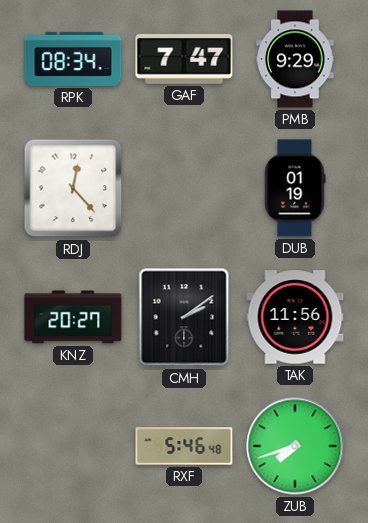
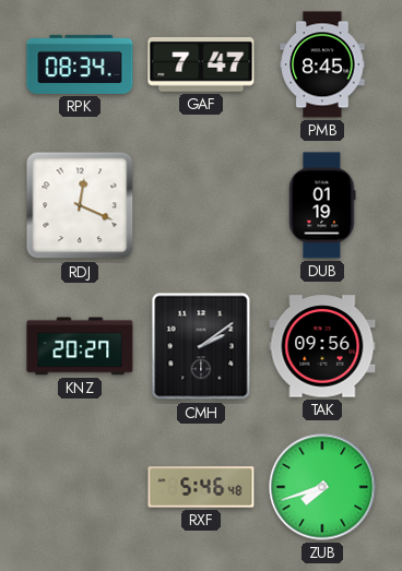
PMB: 9:29 -> 8:45
RDJ: 12:23 -> 12:19
TAK: 11:56 -> 09:56
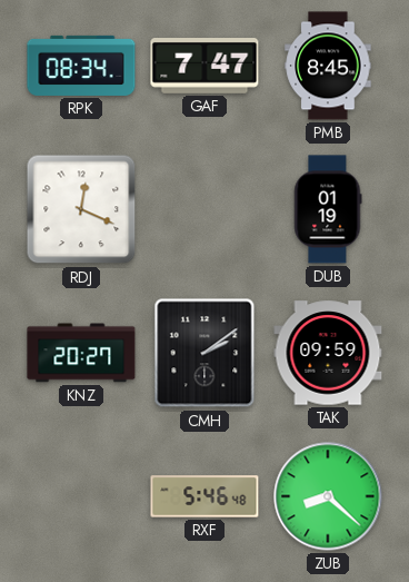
TAK: 09:56 -> 09:59
ZUB: 7:42 -> 8:22
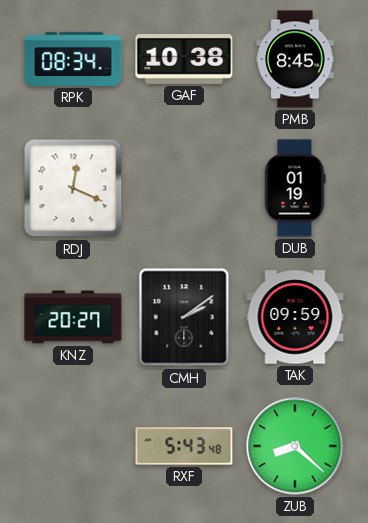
GAF: 7:47 -> 10:38
RXF: 5:46 -> 5:43
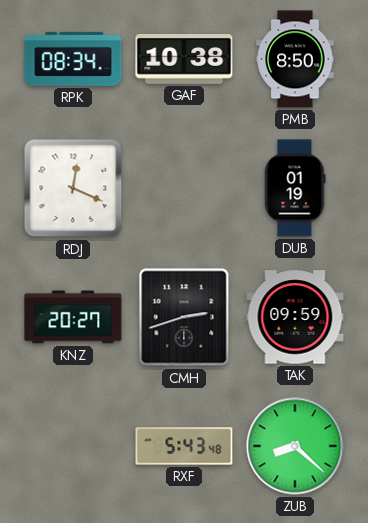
PMB: 8:45 -> 8:50
CMH: 2:09 -> 2:42
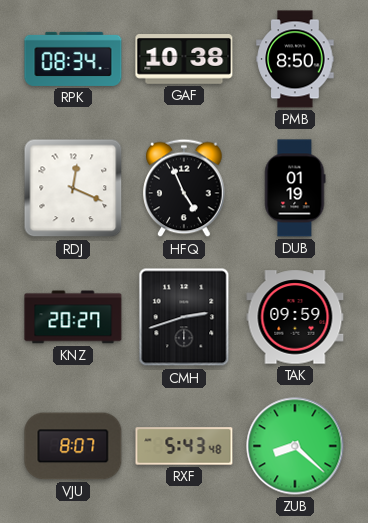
HFQ: none -> 4:56
VJU: none -> 8:07
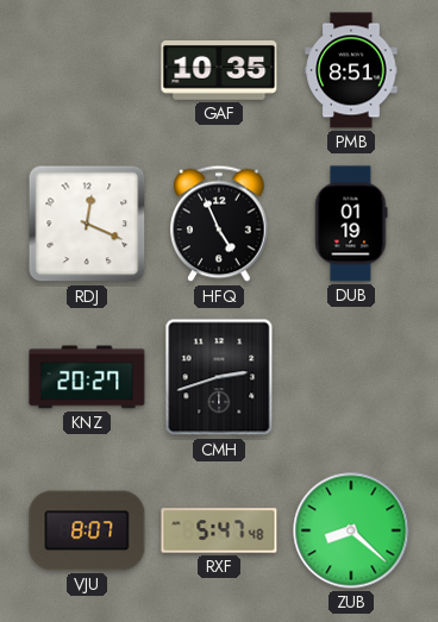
RPK: 08:34 -> none
GAF: 10:38 -> 10:35
PMB: 8:50 -> 8:51
TAK: 09:59 -> none
RXF: 5:43 -> 5:47
